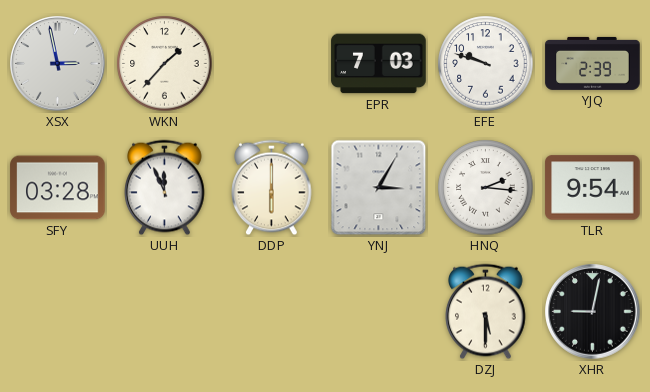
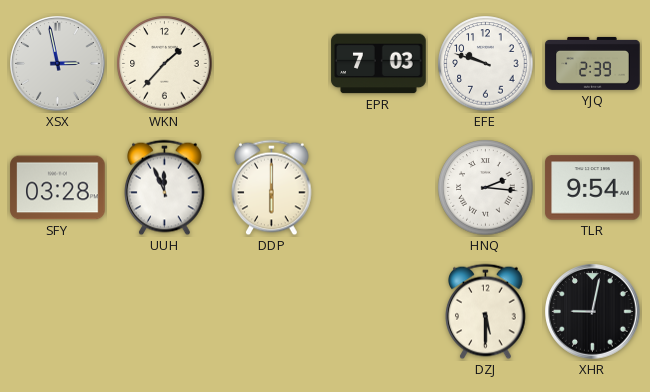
YNJ: 3:05 -> none
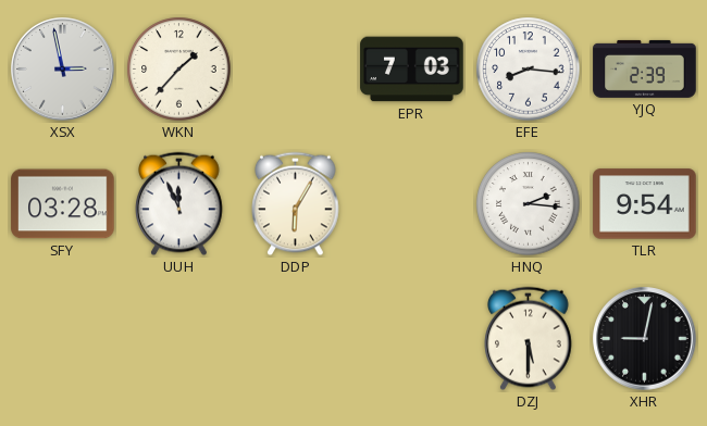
EFE: 9:48 -> 8:16
DDP: 6:00 -> 6:05
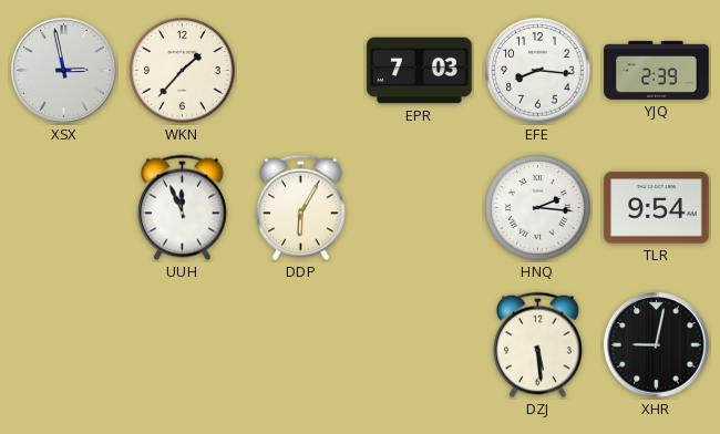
SFY: 03:28 -> none
DZJ: 5:30 -> 5:29
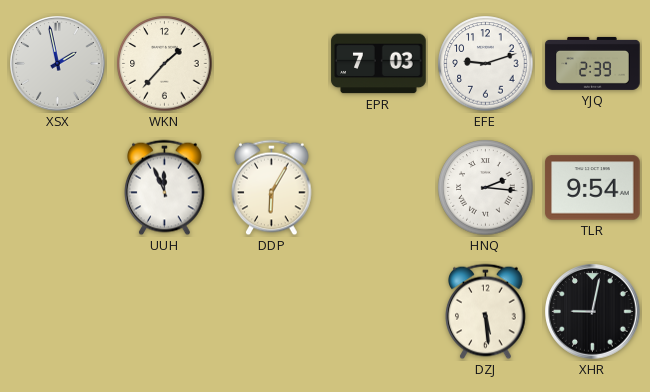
XSX: 2:58 -> 1:58
EFE: 8:16 -> 9:12
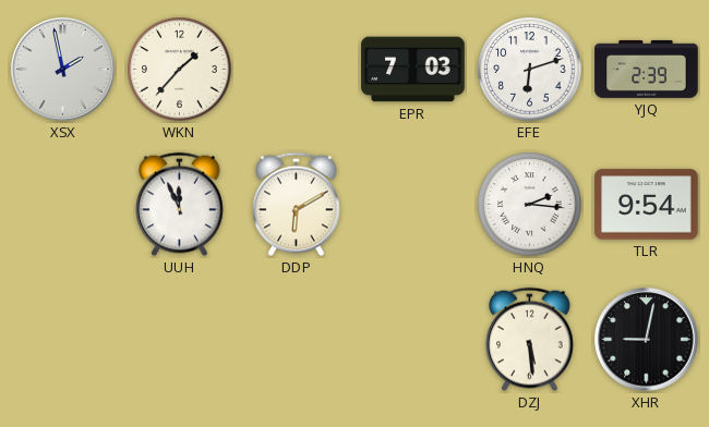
EFE: 9:12 -> 6:12
DDP: 6:05 -> 6:10
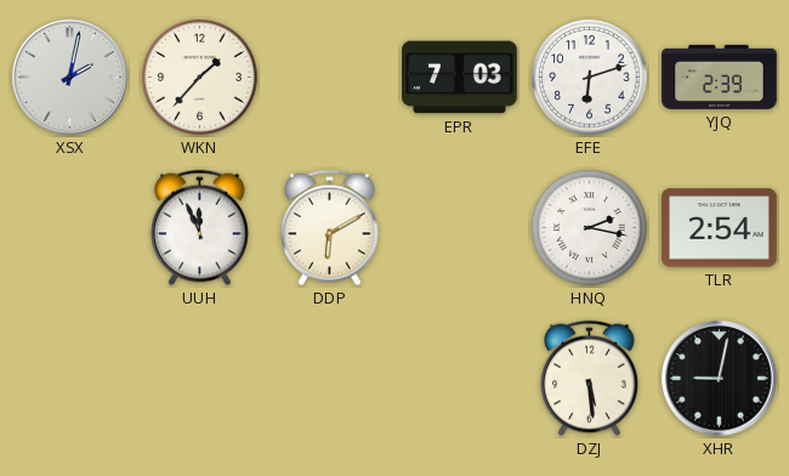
XSX: 1:58 -> 2:02
HNQ: 2:16 -> 2:17
TLR: 9:54 -> 2:54
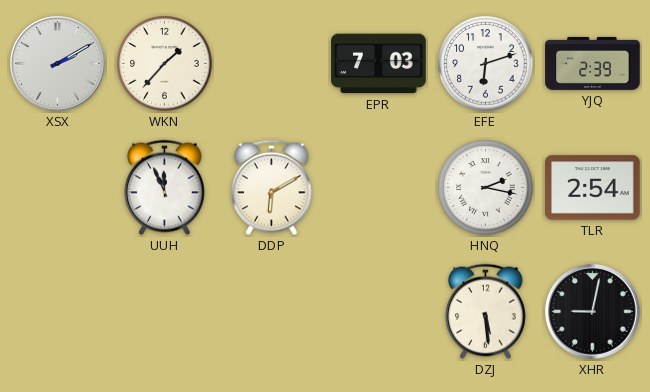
XSX: 2:02 -> 2:10
